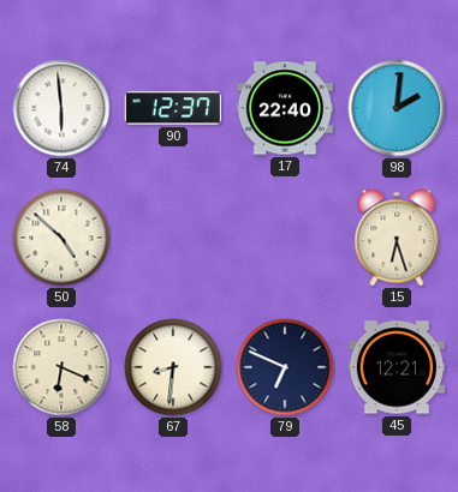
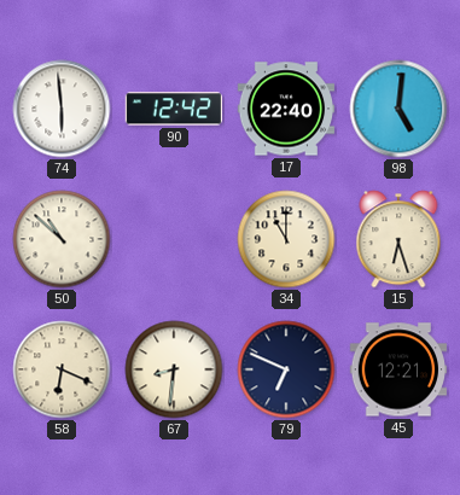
90: 12:37 -> 12:42
98: 2:01 -> 5:01
50: 4:52 -> 10:52
34: none -> 11:00
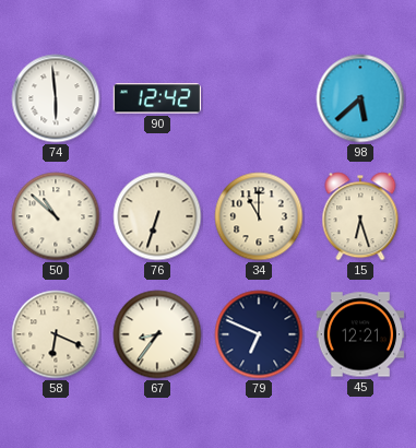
17: 22:40 -> none
98: 5:01 -> 5:38
76: none -> 6:33
67: 8:31 -> 8:36
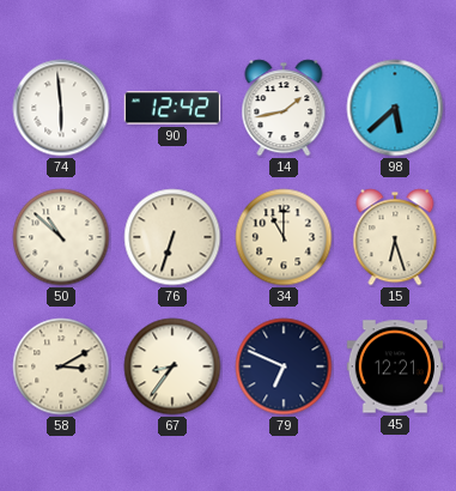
14: none -> 1:43
58: 6:19 -> 3:10
